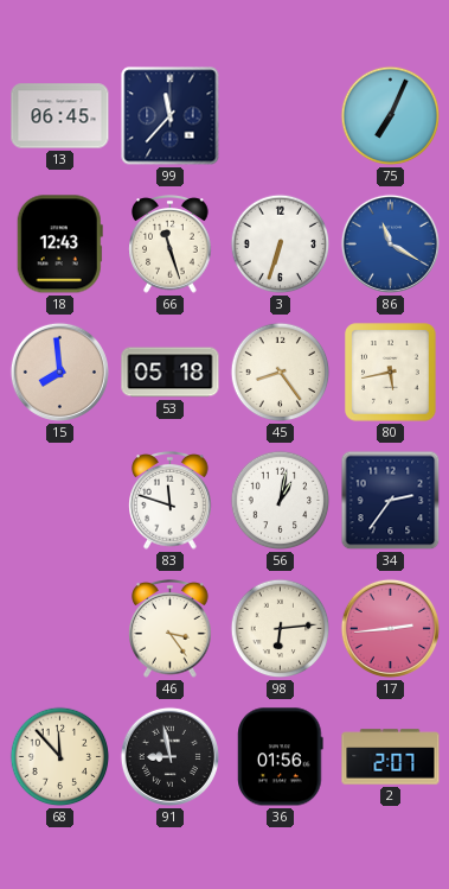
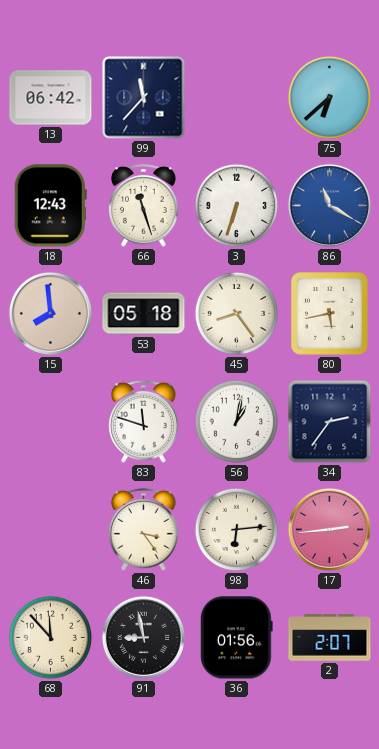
13: 06:45 -> 06:42
75: 7:04 -> 6:38
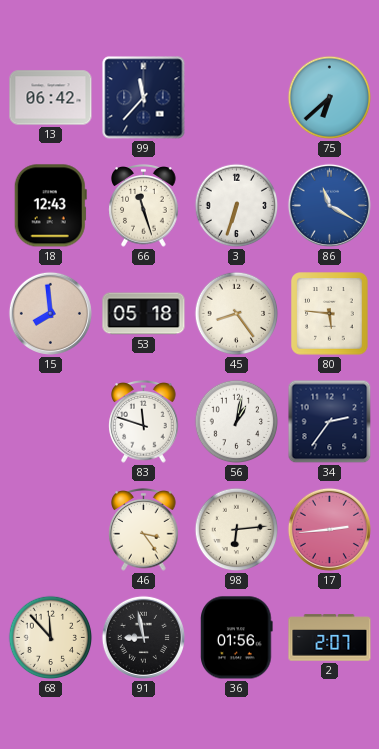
80: 5:43 -> 5:46
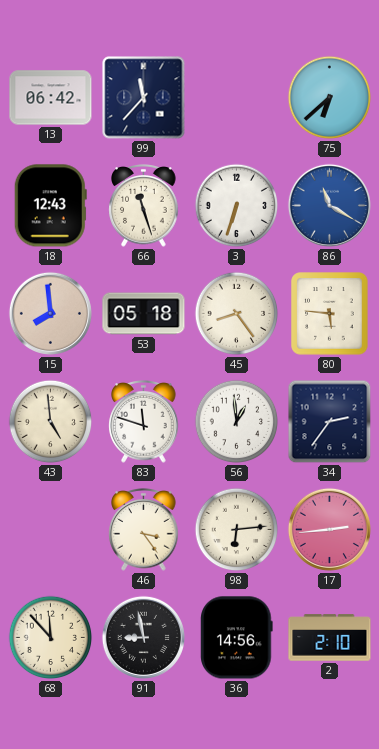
43: none -> 4:59
56: 1:02 -> 12:59
36: 01:56 -> 14:56
2: 2:07 -> 2:10
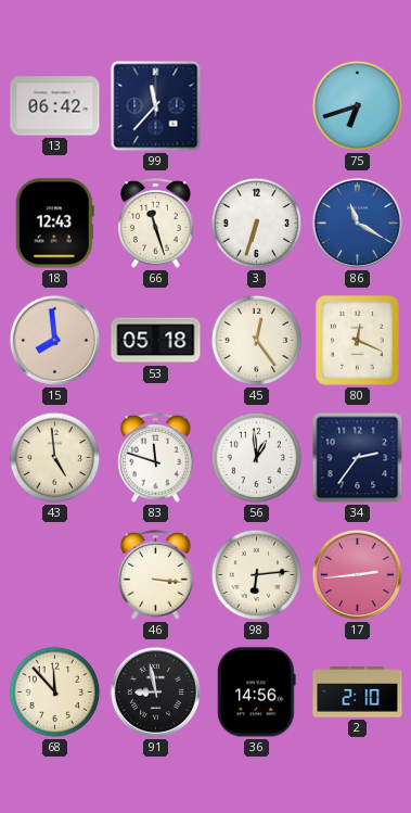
75: 6:38 -> 6:42
45: 8:24 -> 12:24
80: 5:46 -> 12:19
46: 3:24 -> 3:16
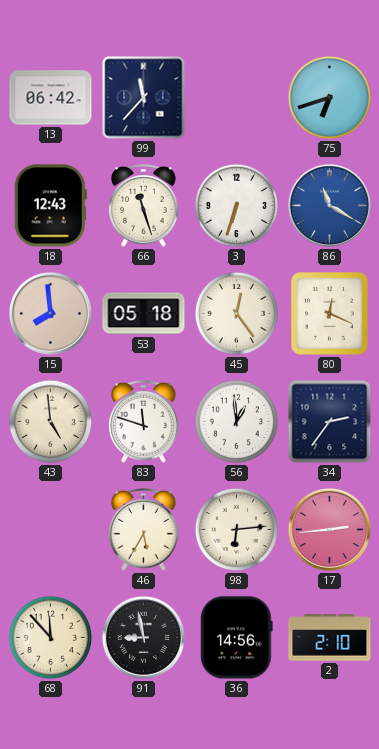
46: 3:16 -> 5:35
